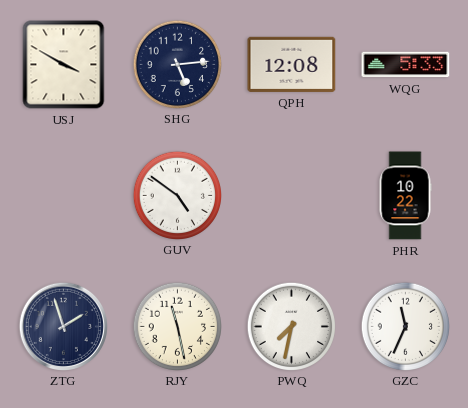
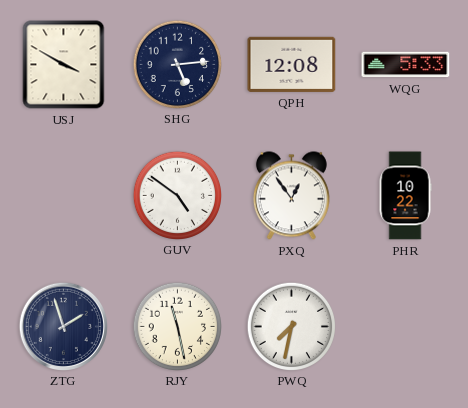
PXQ: none -> 12:54
GZC: 11:34 -> none
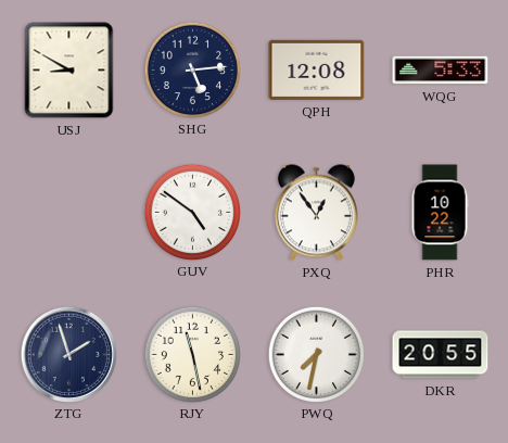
USJ: 3:50 -> 8:50
DKR: none -> 20:55
